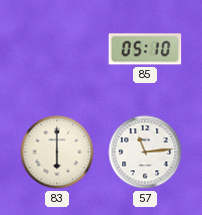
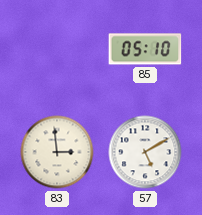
83: 6:00 -> 2:59
57: 11:14 -> 5:10
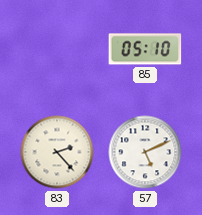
83: 2:59 -> 2:23
57: 5:10 -> 5:11
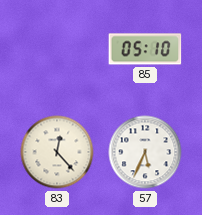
83: 2:23 -> 12:23
57: 5:11 -> 5:34
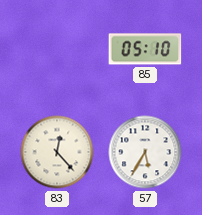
57: 5:34 -> 5:35
